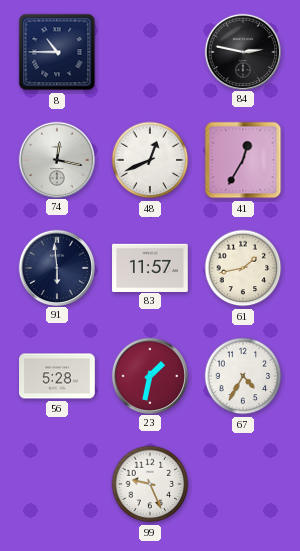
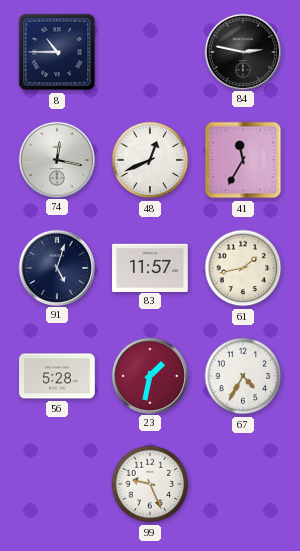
41: 12:35 -> 11:35
91: 5:59 -> 5:03
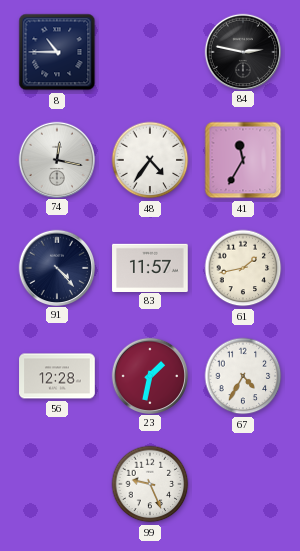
48: 12:41 -> 4:36
91: 5:03 -> 4:23
56: 5:28 -> 12:28
